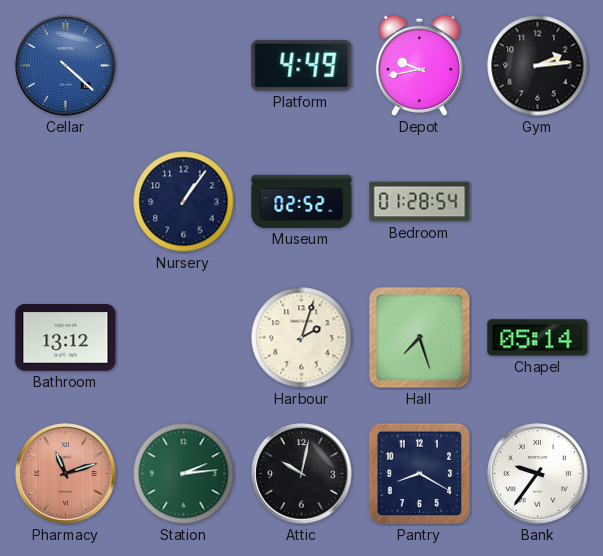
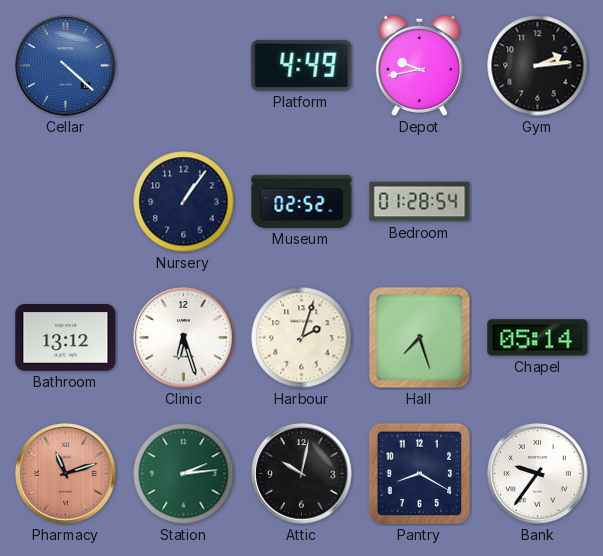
Clinic: none -> 6:27
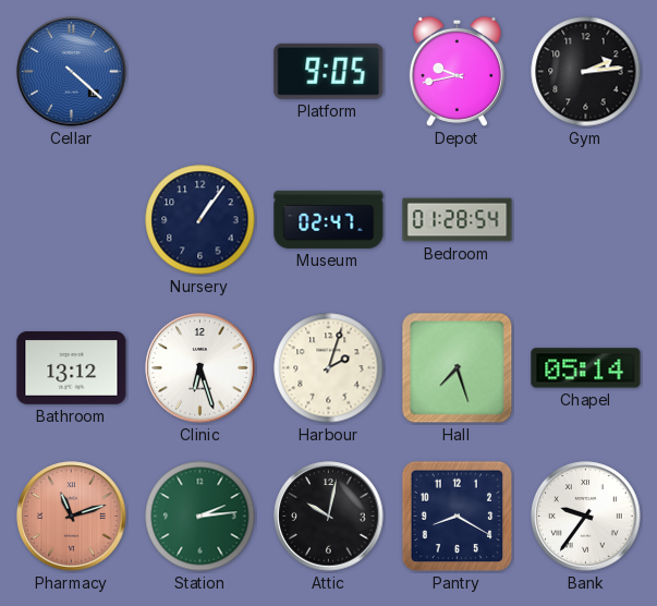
Platform: 4:49 -> 9:05
Museum: 02:52 -> 02:47
